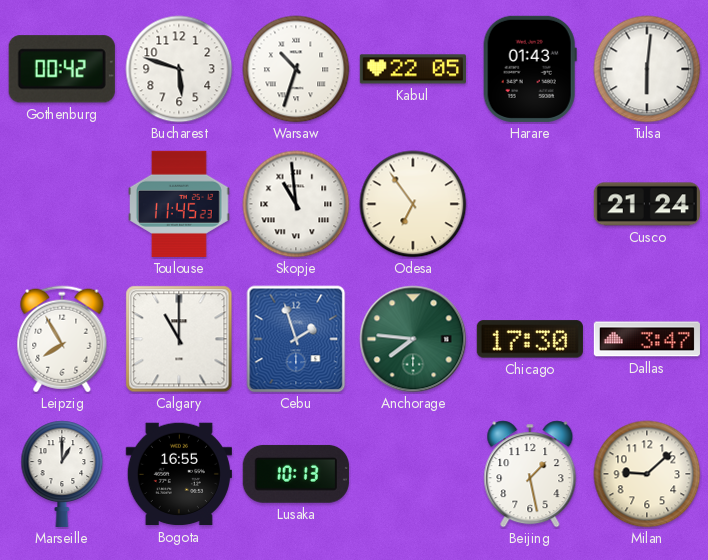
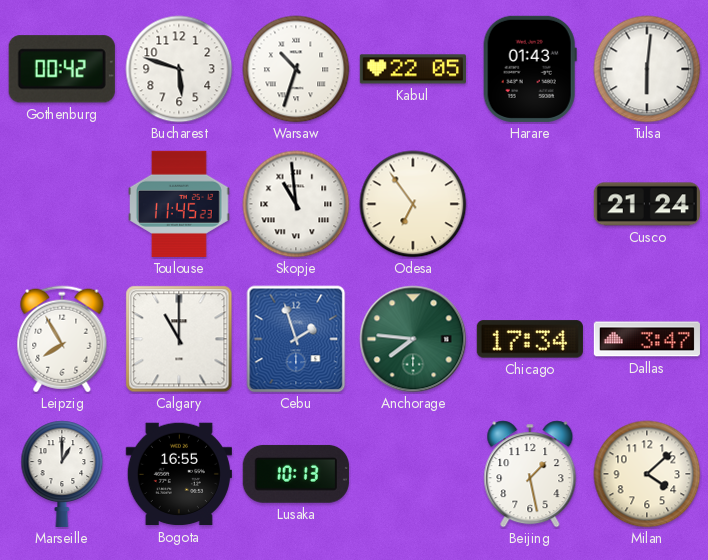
Chicago: 17:30 -> 17:34
Milan: 9:08 -> 4:08
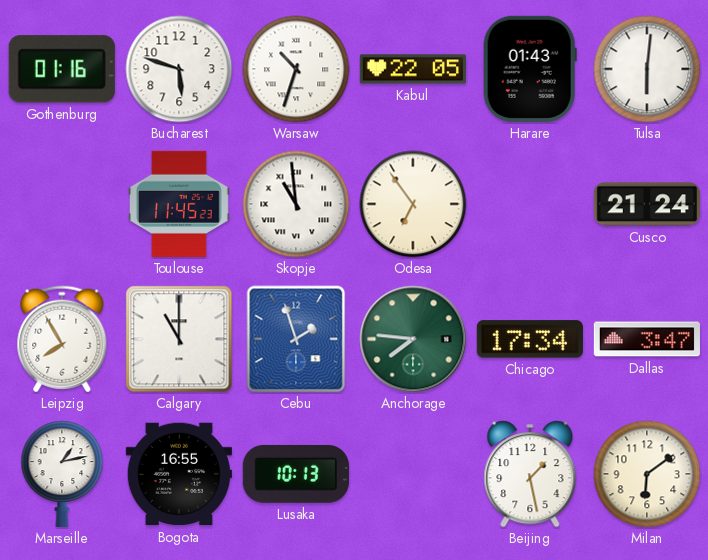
Gothenburg: 00:42 -> 01:16
Marseille: 1:00 -> 1:13
Milan: 4:08 -> 6:09
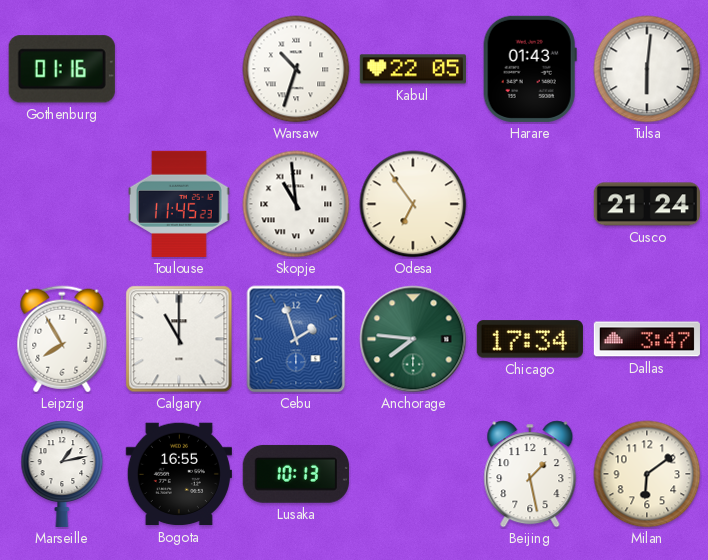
Bucharest: 5:48 -> none
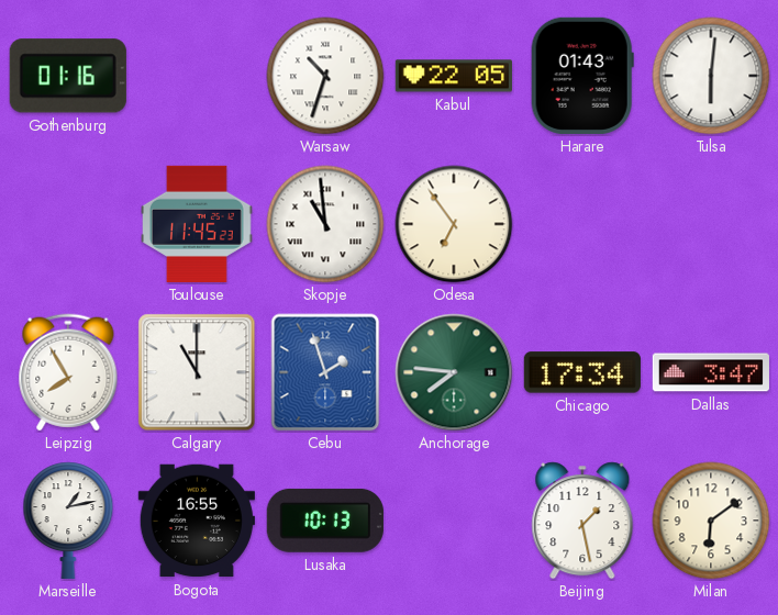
Cusco: 21:24 -> none
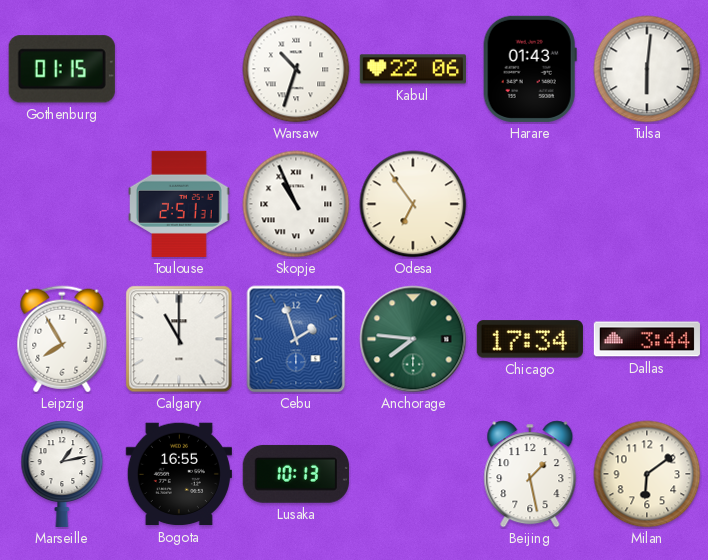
Gothenburg: 01:16 -> 01:15
Kabul: 22:05 -> 22:06
Toulouse: 11:45 -> 2:51
Skopje: 10:59 -> 10:56
Dallas: 3:47 -> 3:44
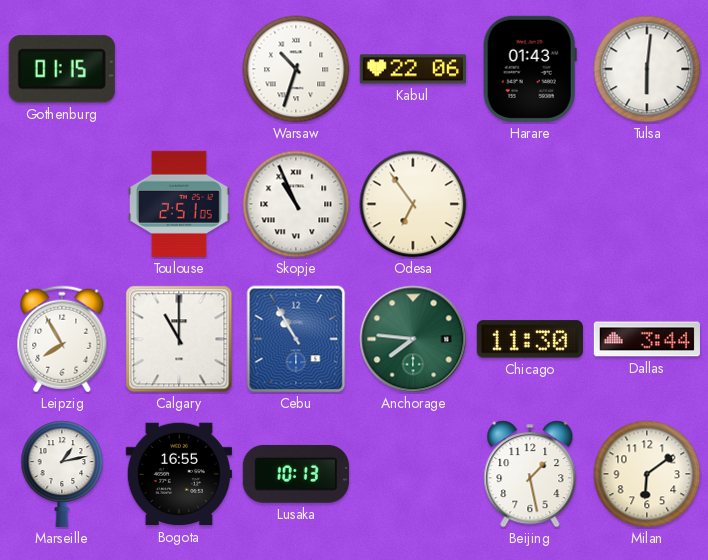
Toulouse: 2:51:31 -> 2:51:05
Cebu: 1:57 -> 10:55
Chicago: 17:34 -> 11:30
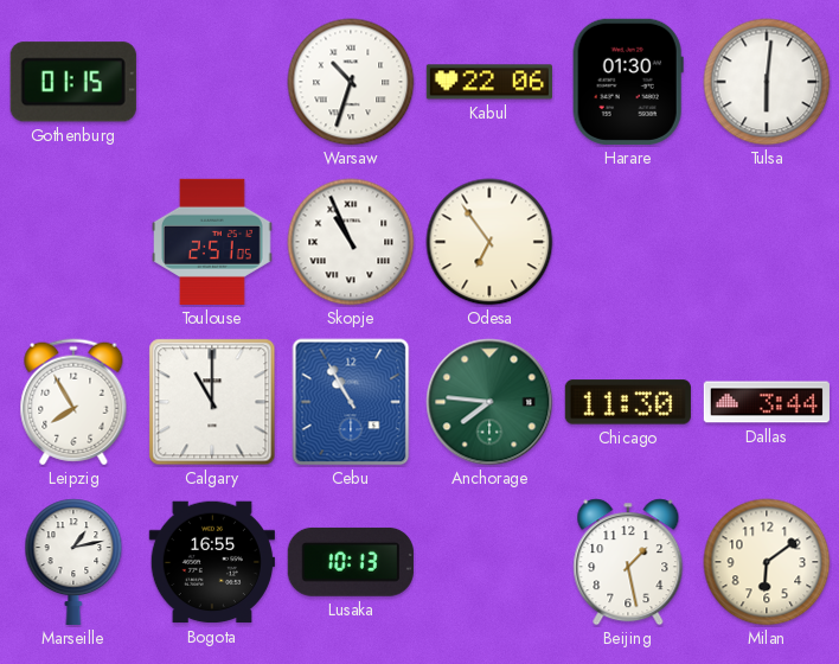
Harare: 01:43 -> 01:30
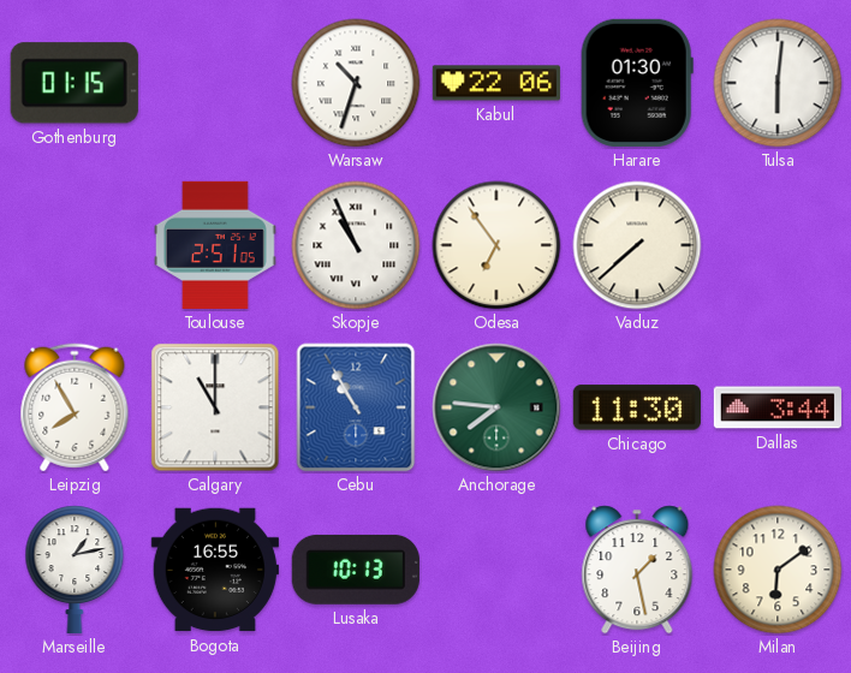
Vaduz: none -> 7:38
